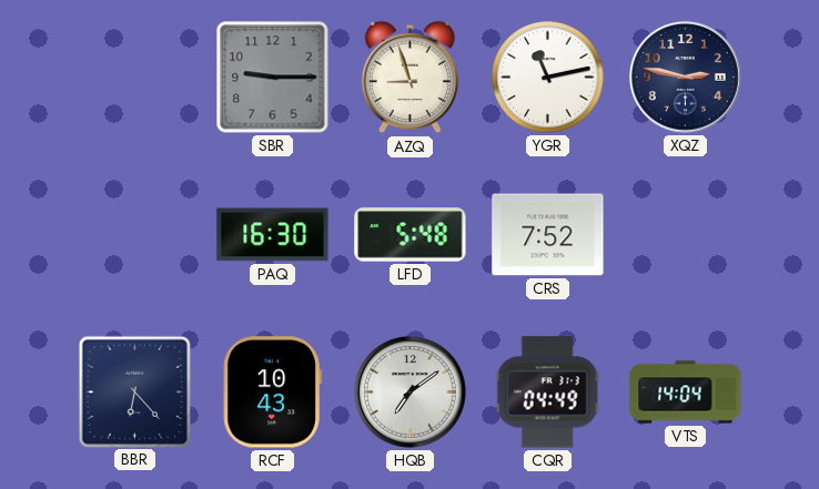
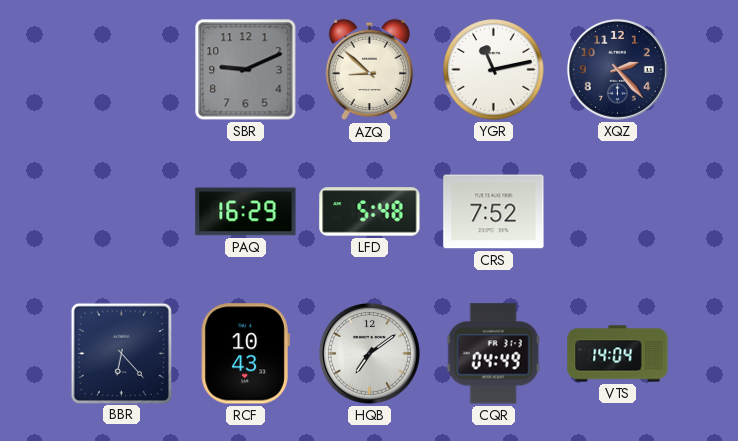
SBR: 9:15 -> 9:11
AZQ: 8:57 -> 8:52
XQZ: 2:47 -> 2:23
PAQ: 16:30 -> 16:29
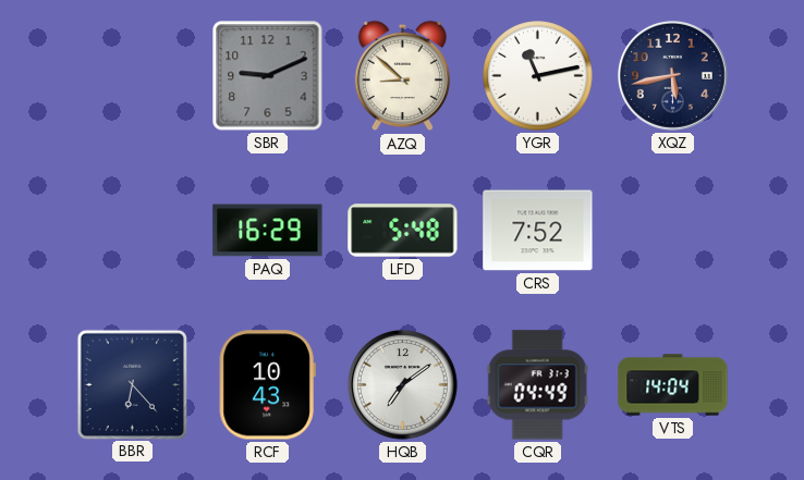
XQZ: 2:23 -> 5:43
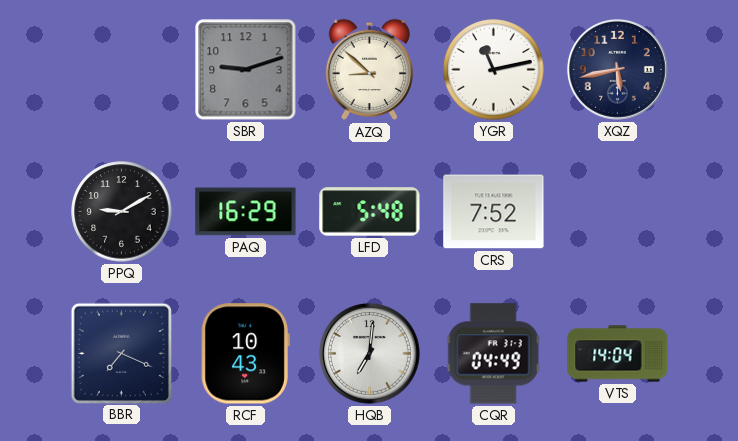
SBR: 9:11 -> 9:12
PPQ: none -> 9:10
BBR: 6:23 -> 7:19
HQB: 7:09 -> 7:01
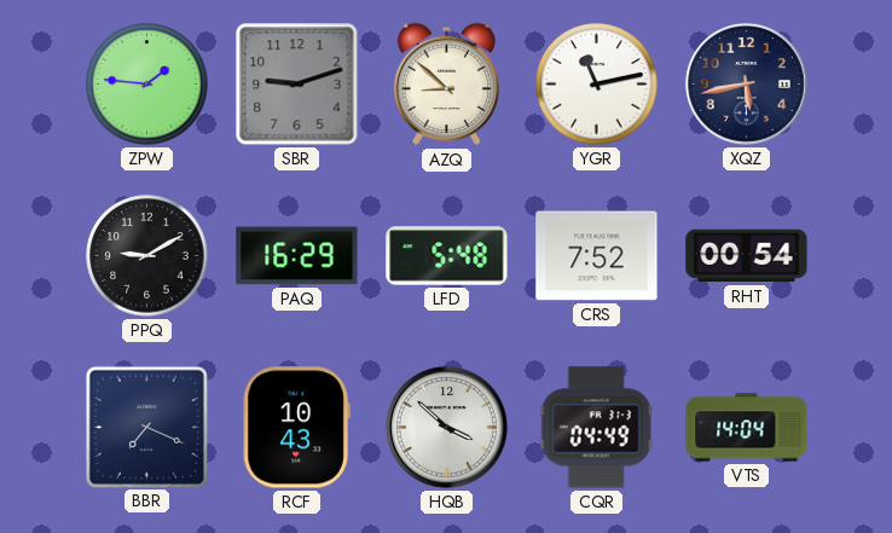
ZPW: none -> 1:46
RHT: none -> 00:54
HQB: 7:01 -> 3:52
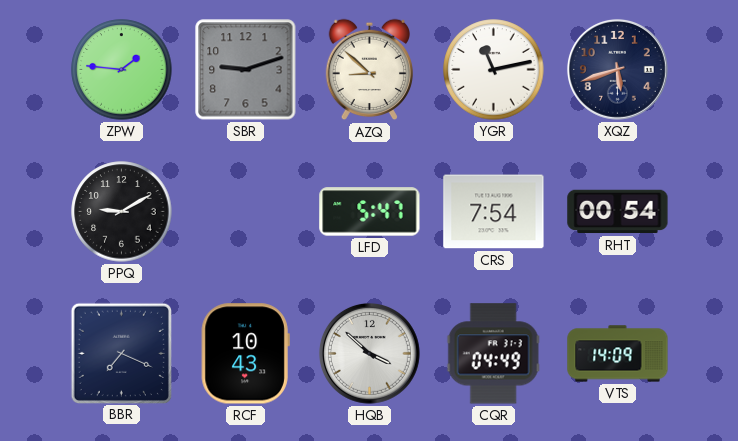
XQZ: 5:43 -> 5:42
PAQ: 16:29 -> none
LFD: 5:48 -> 5:47
CRS: 7:52 -> 7:54
VTS: 14:04 -> 14:09
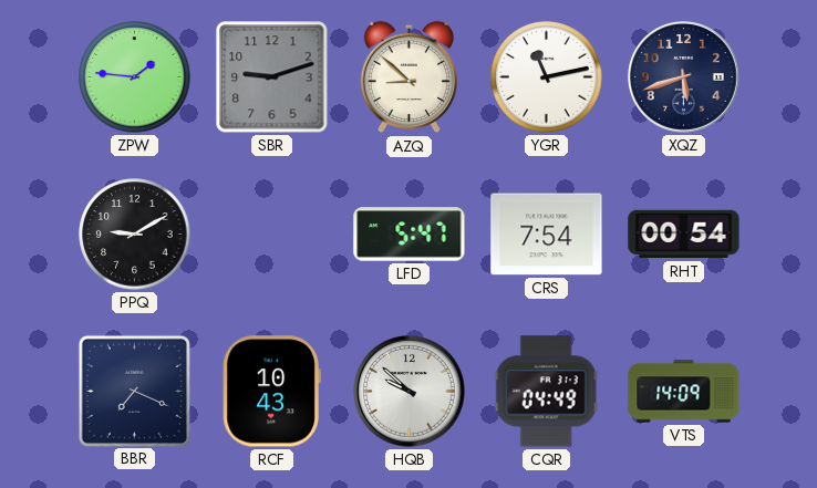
HQB: 3:52 -> 9:52
